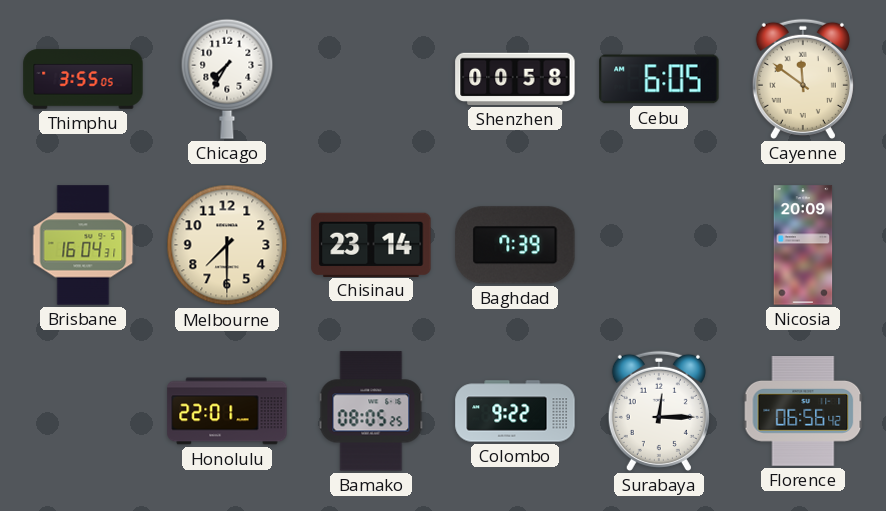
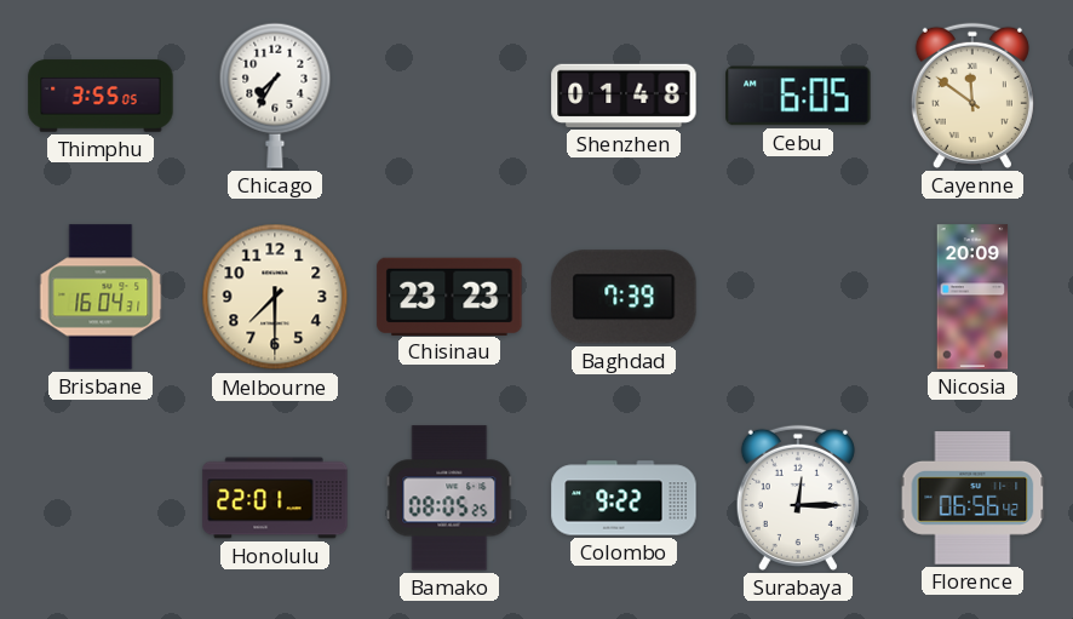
Shenzhen: 00:58 -> 01:48
Chisinau: 23:14 -> 23:23
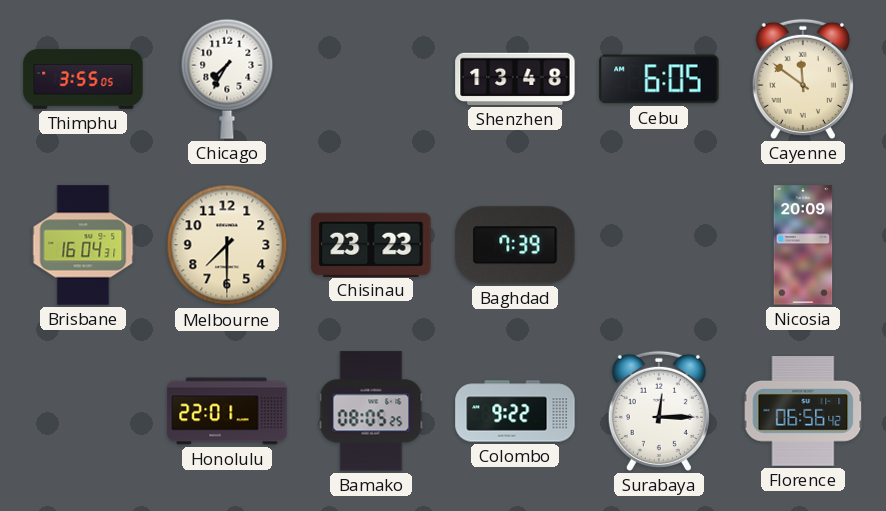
Shenzhen: 01:48 -> 13:48
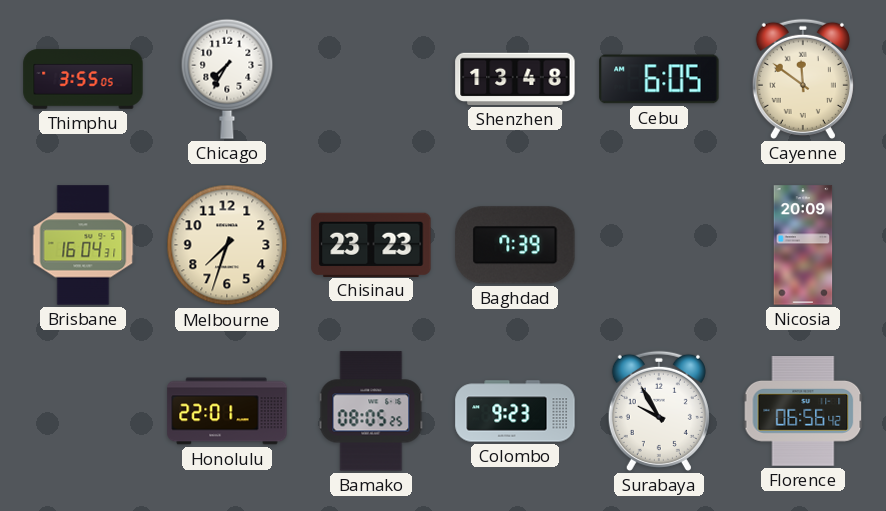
Melbourne: 7:30 -> 7:33
Colombo: 9:22 -> 9:23
Surabaya: 12:15 -> 9:55
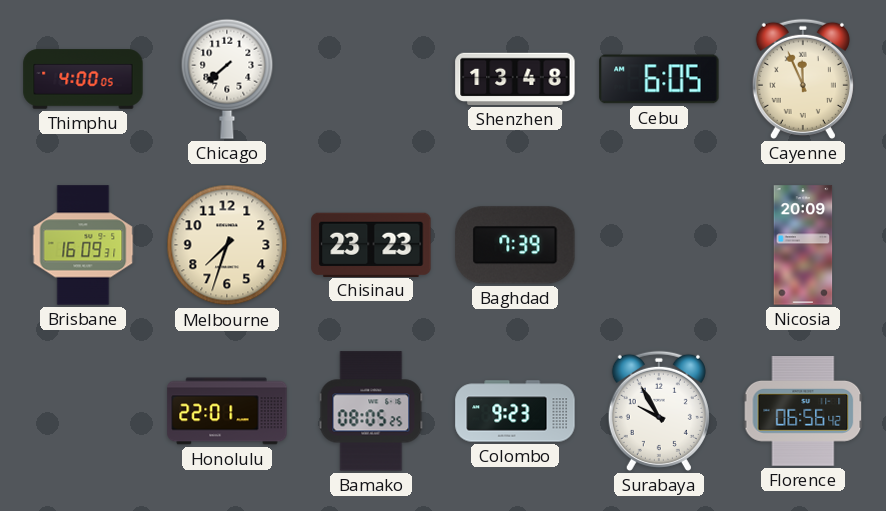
Thimphu: 3:55 -> 4:00
Chicago: 7:35 -> 7:38
Cayenne: 11:51 -> 11:56
Brisbane: 16:04 -> 16:09
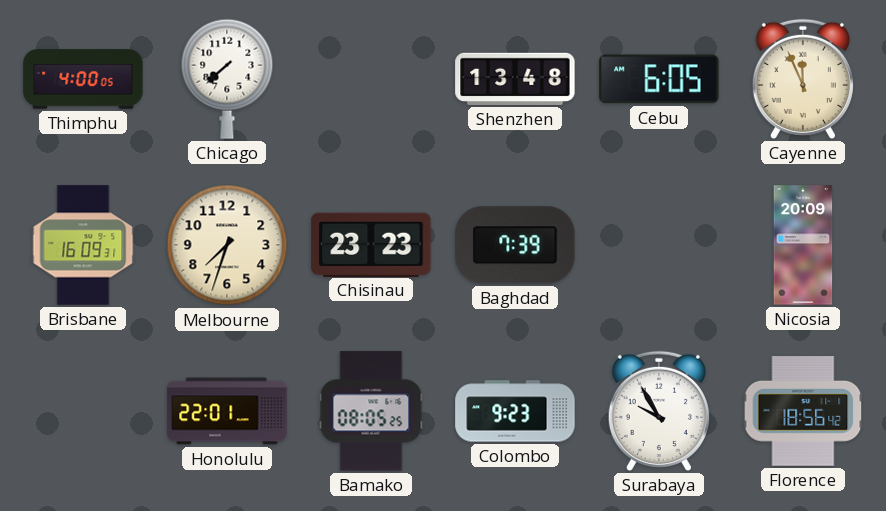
Florence: 06:56 -> 18:56
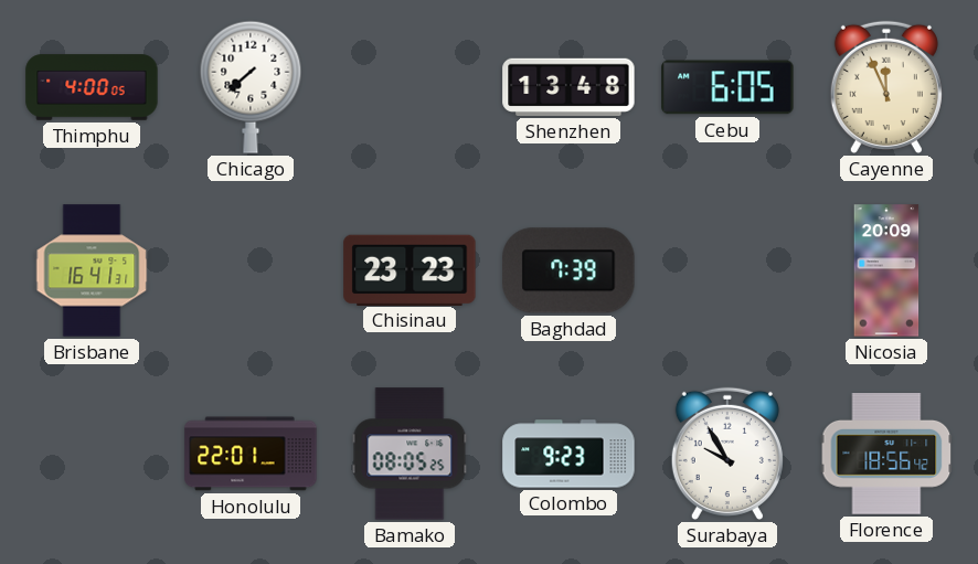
Brisbane: 16:09 -> 16:41
Melbourne: 7:33 -> none
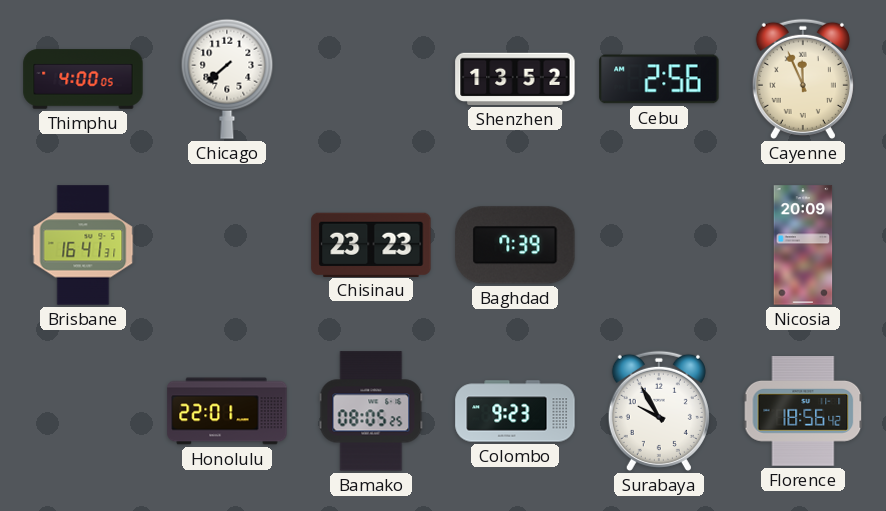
Shenzhen: 13:48 -> 13:52
Cebu: 6:05 -> 2:56
